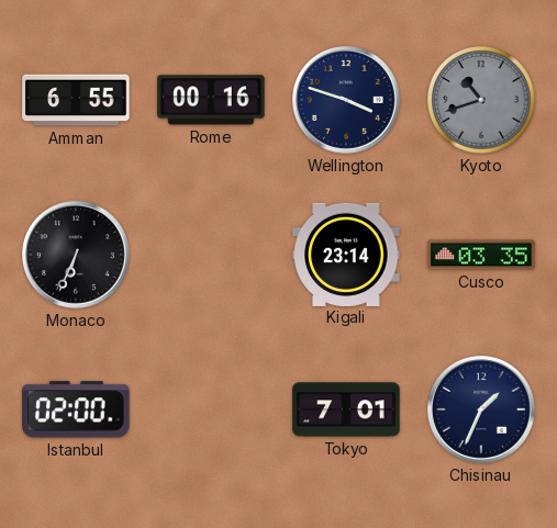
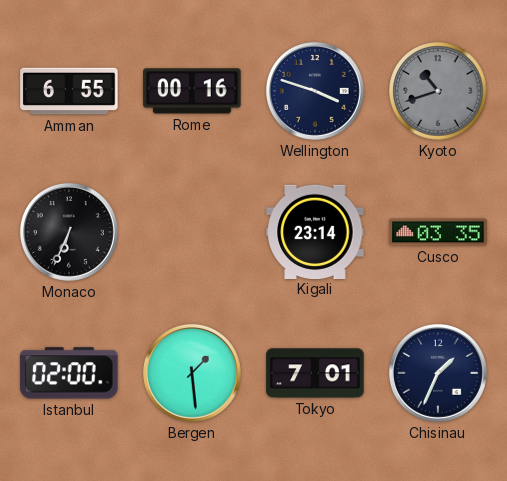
Bergen: none -> 1:29
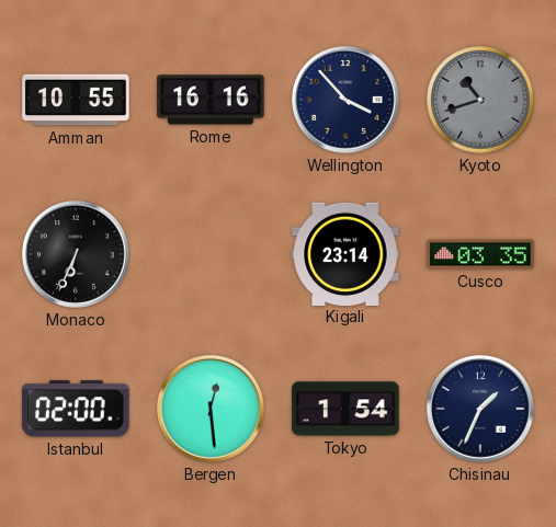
Amman: 6:55 -> 10:55
Rome: 00:16 -> 16:16
Wellington: 3:48 -> 3:53
Bergen: 1:29 -> 12:29
Tokyo: 7:01 -> 1:54
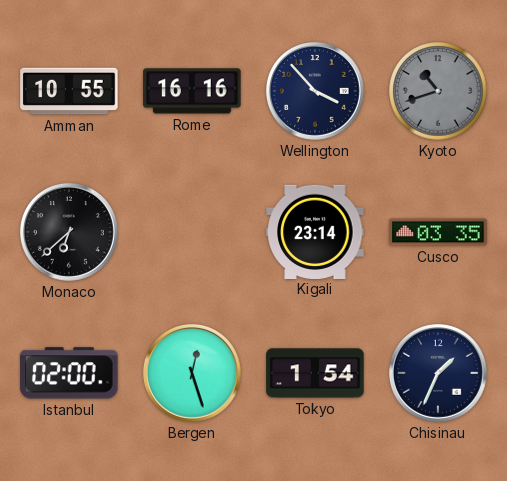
Monaco: 6:34 -> 6:38
Bergen: 12:29 -> 12:27
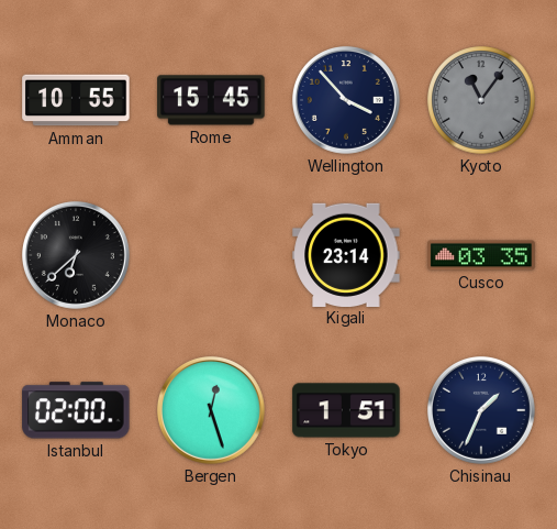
Rome: 16:16 -> 15:45
Kyoto: 10:42 -> 11:06
Tokyo: 1:54 -> 1:51
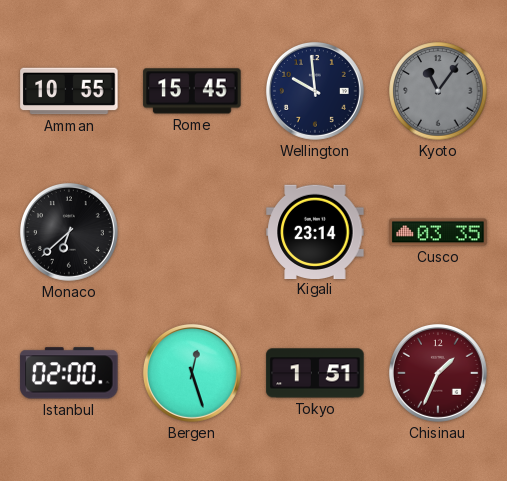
Wellington: 3:53 -> 9:59
Chisinau dial: navy -> burgundy
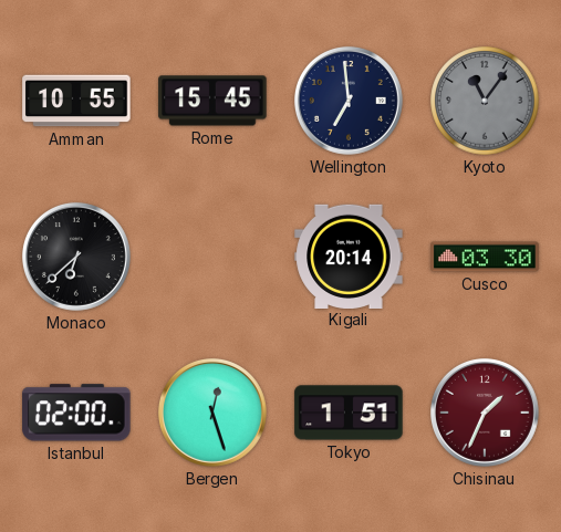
Wellington: 9:59 -> 6:59
Kigali: 23:14 -> 20:14
Cusco: 03:35 -> 03:30
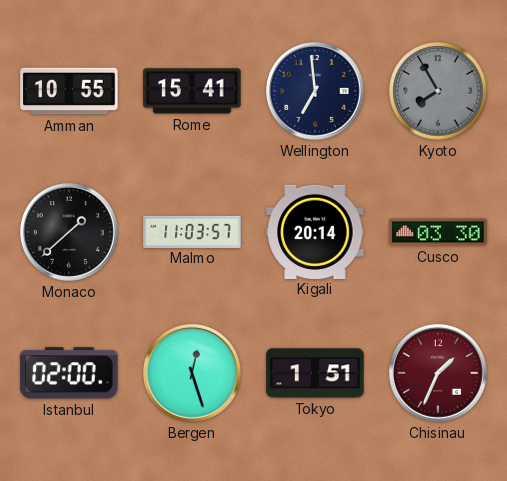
Rome: 15:45 -> 15:41
Kyoto: 11:06 -> 7:55
Monaco: 6:38 -> 1:38
Malmo: none -> 11:03
